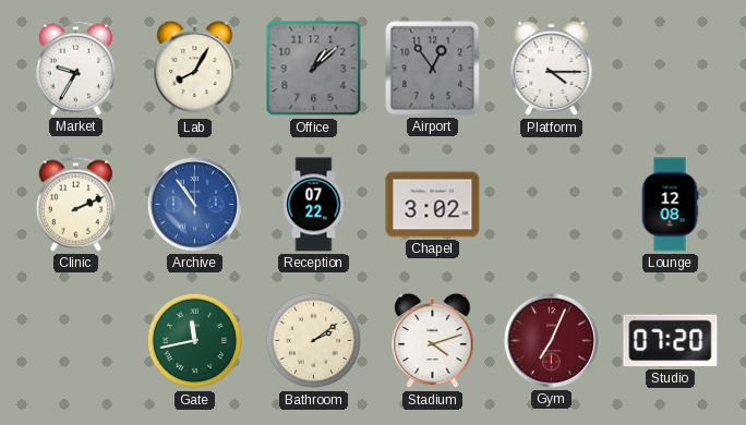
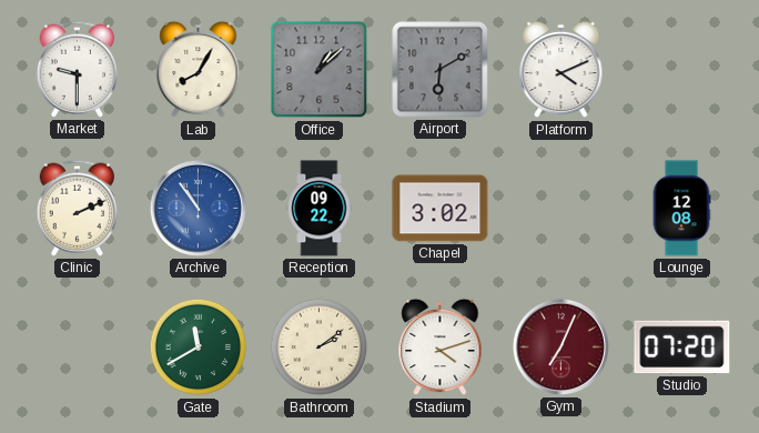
Market: 9:35 -> 9:30
Airport: 12:54 -> 6:10
Platform: 4:15 -> 4:11
Reception: 07:22 -> 09:22
Gate: 11:43 -> 11:40
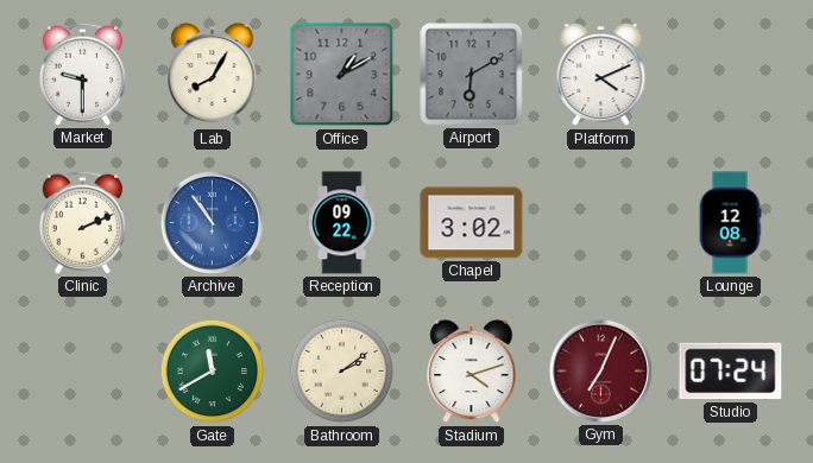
Office: 1:08 -> 1:10
Studio: 07:20 -> 07:24
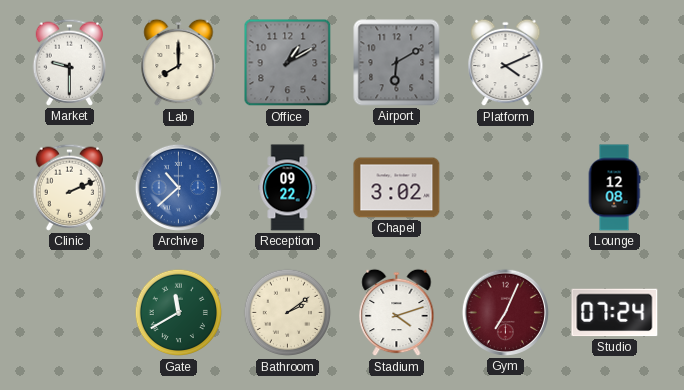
Lab: 8:05 -> 8:00
Archive: 10:54 -> 10:38
